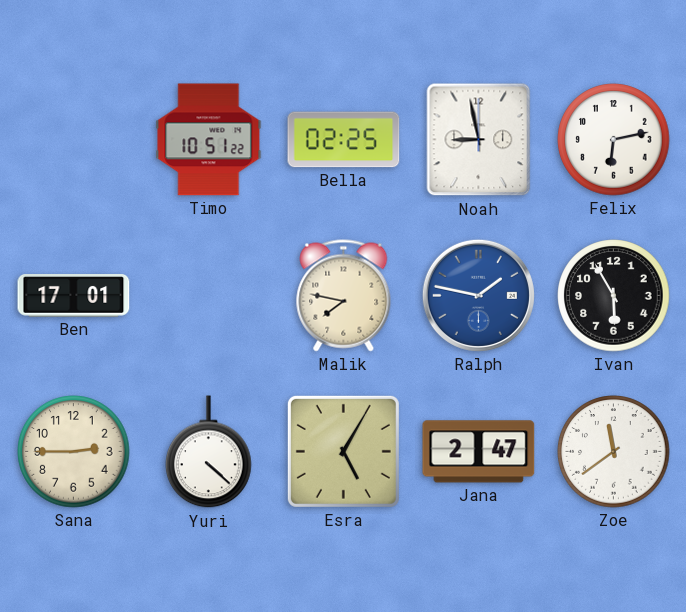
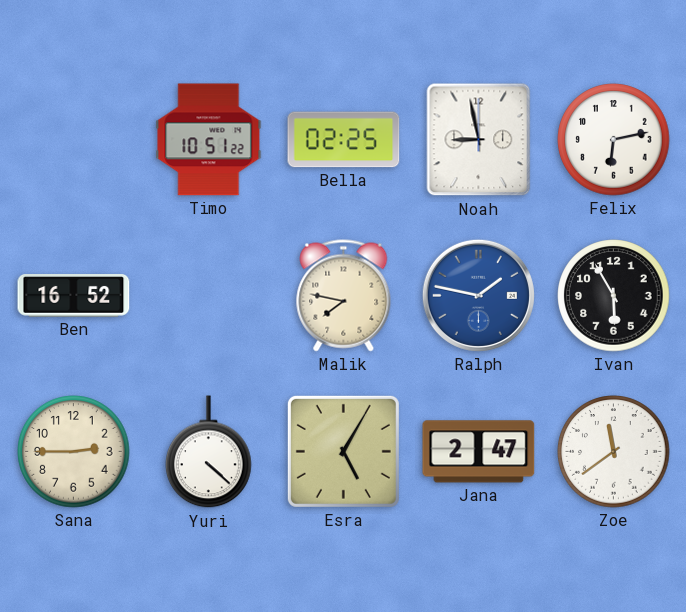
Ben: 17:01 -> 16:52
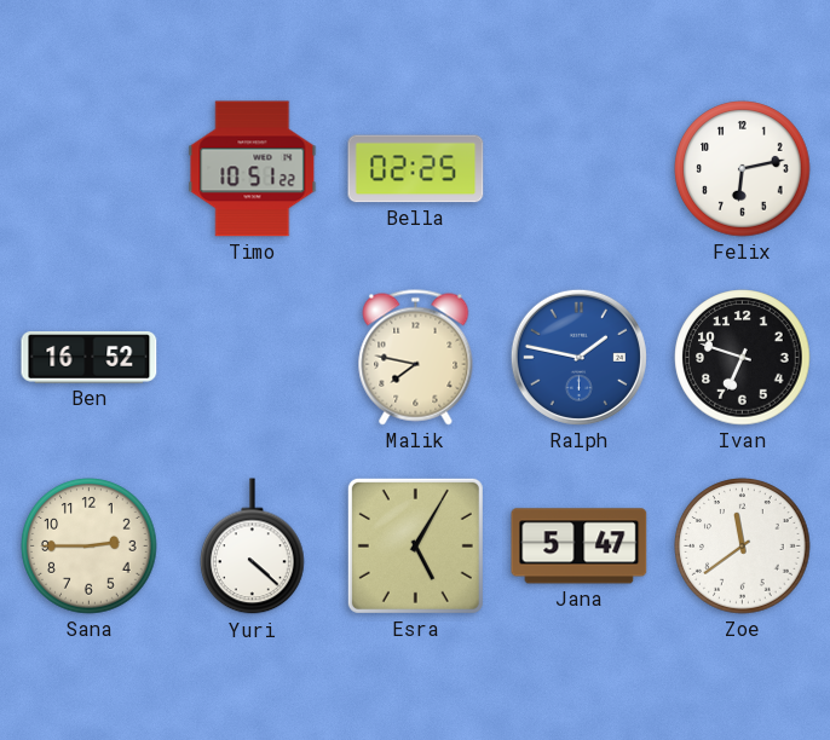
Noah: 8:58 -> none
Ivan: 5:55 -> 6:48
Jana: 2:47 -> 5:47
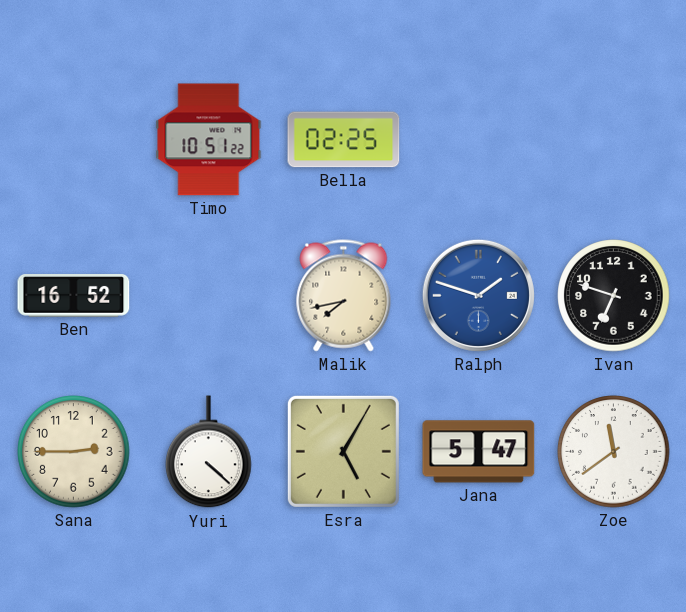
Felix: 6:13 -> none
Malik: 7:47 -> 7:43
Ralph: 1:47 -> 1:48
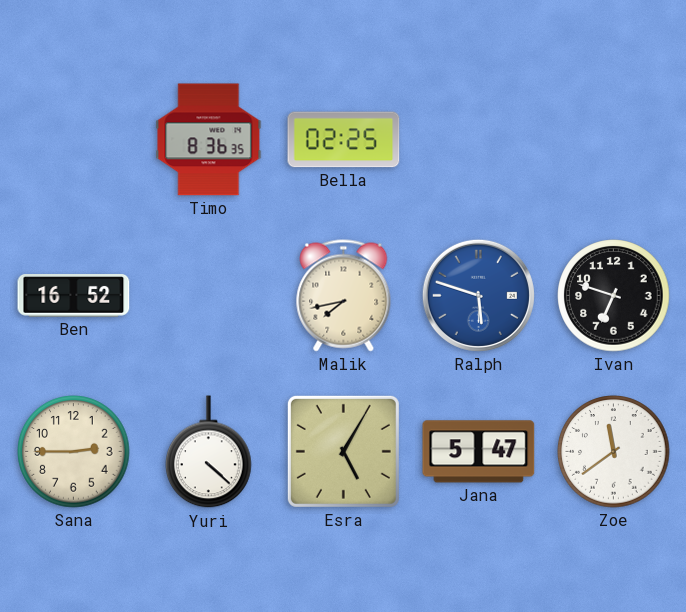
Timo: 10:51 -> 8:36
Ralph: 1:48 -> 5:48
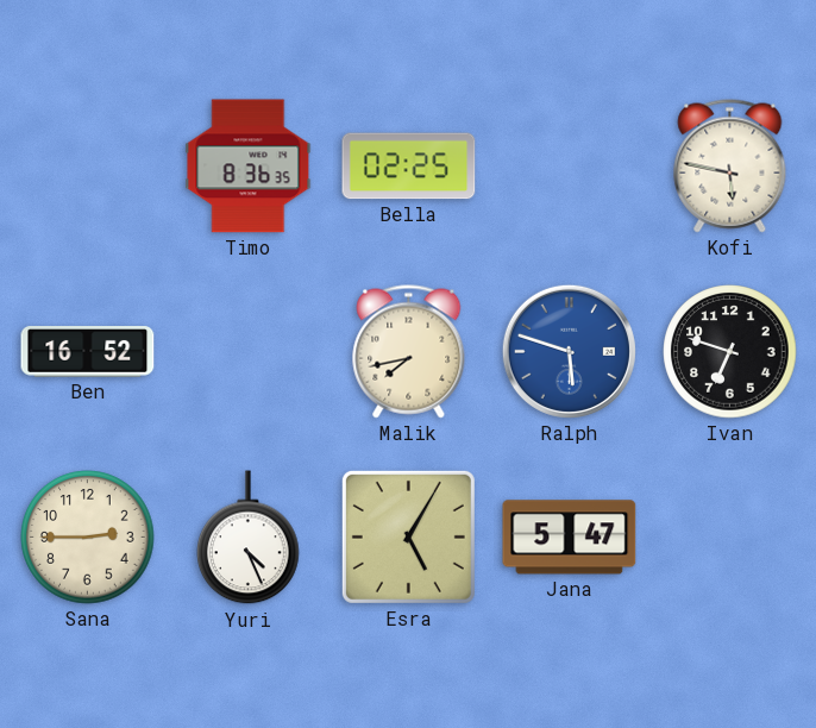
Kofi: none -> 5:47
Yuri: 4:22 -> 4:26
Zoe: 11:39 -> none
